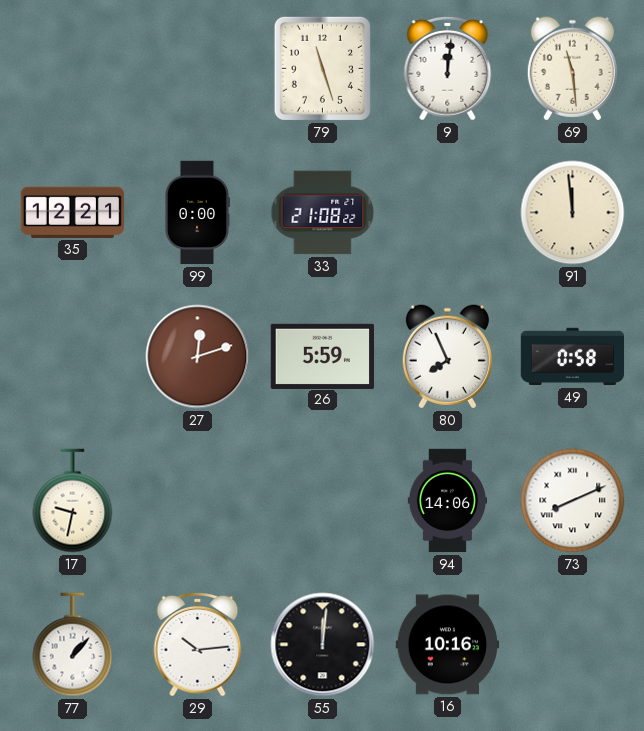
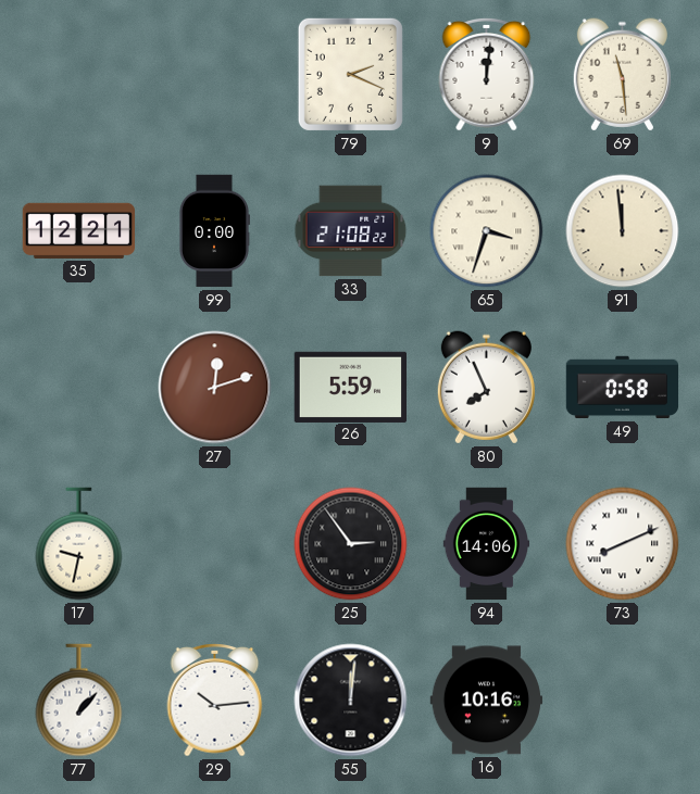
79: 11:27 -> 2:19
65: none -> 3:33
25: none -> 2:54
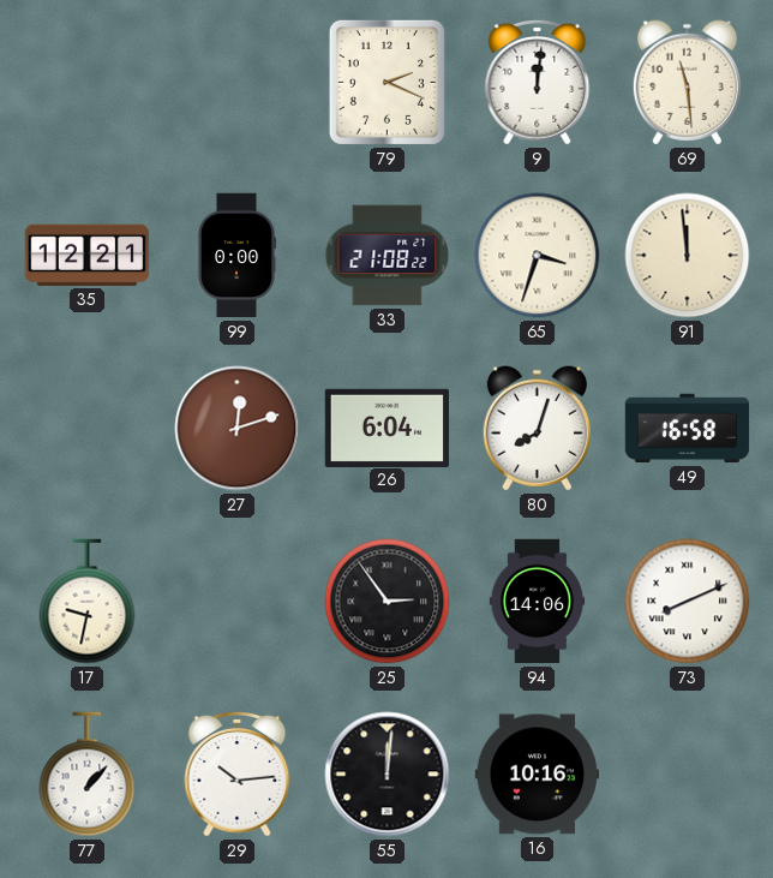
26: 5:59 -> 6:04
80: 7:56 -> 8:03
49: 0:58 -> 16:58
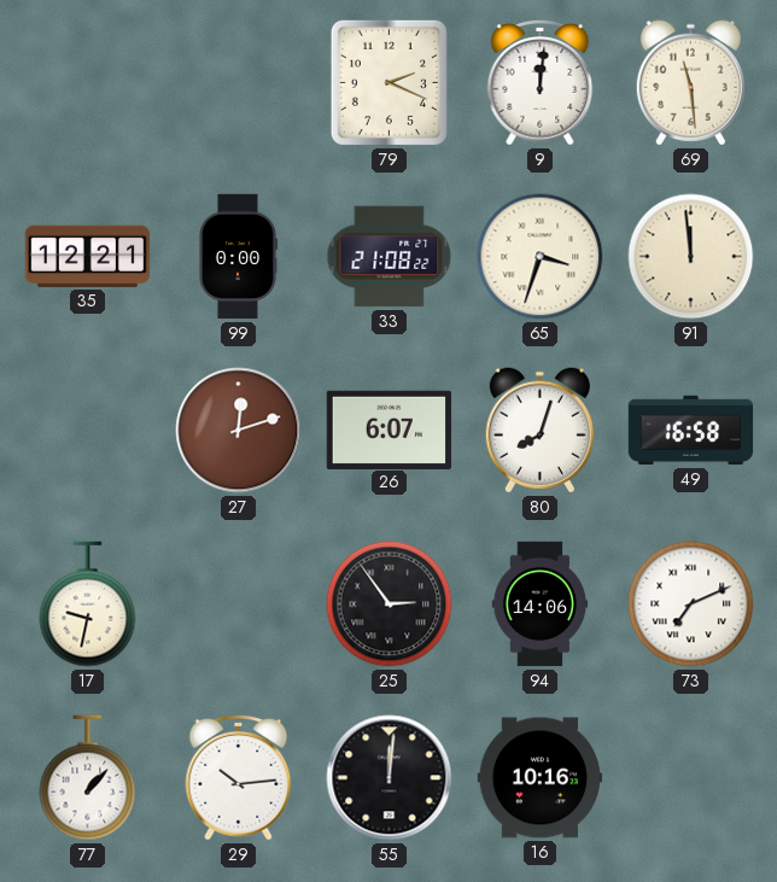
26: 6:04 -> 6:07
73: 8:11 -> 7:11
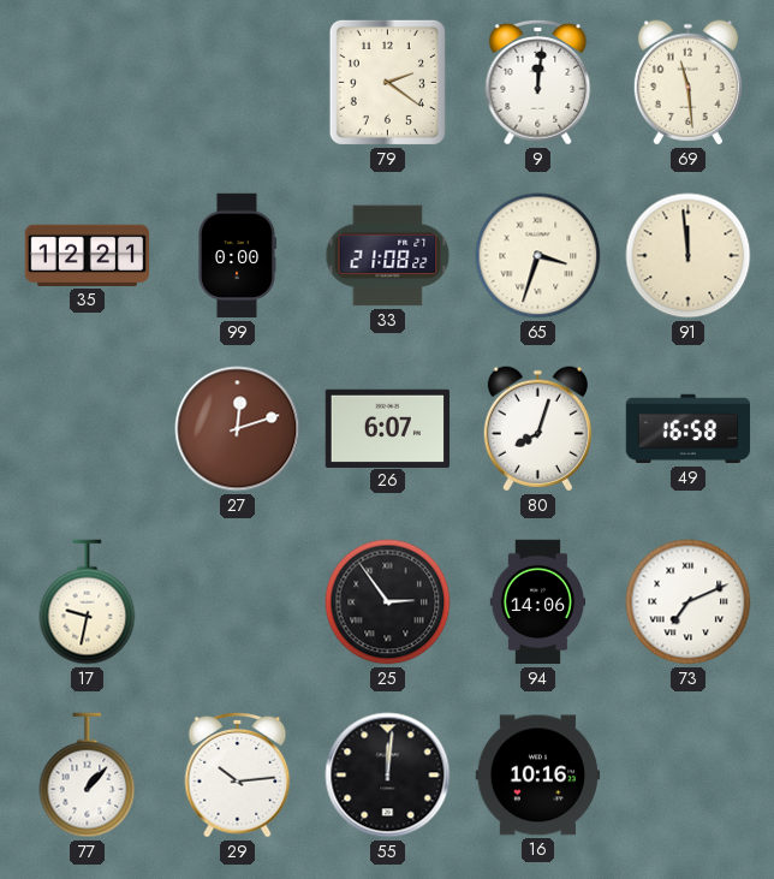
79: 2:19 -> 2:21
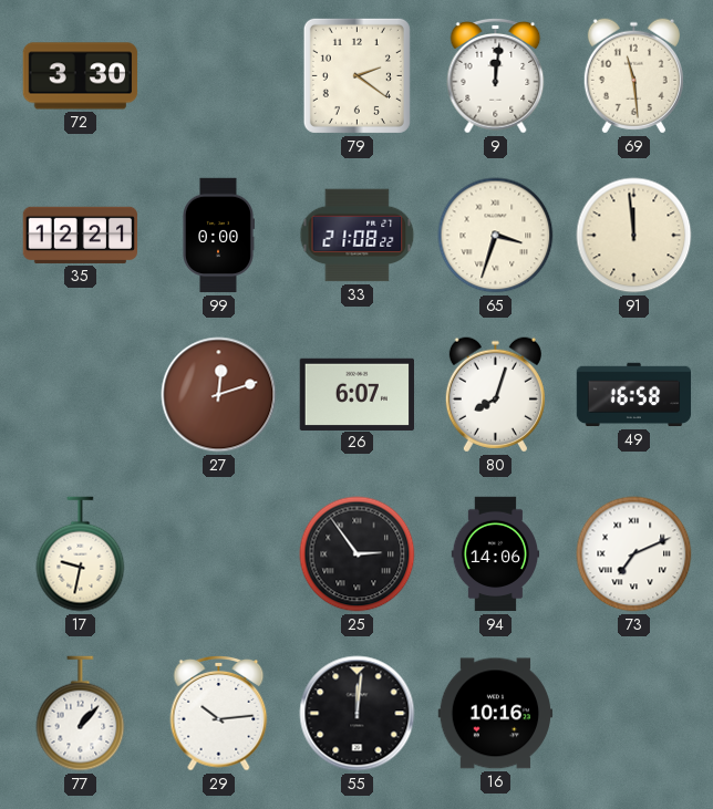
72: none -> 3:30
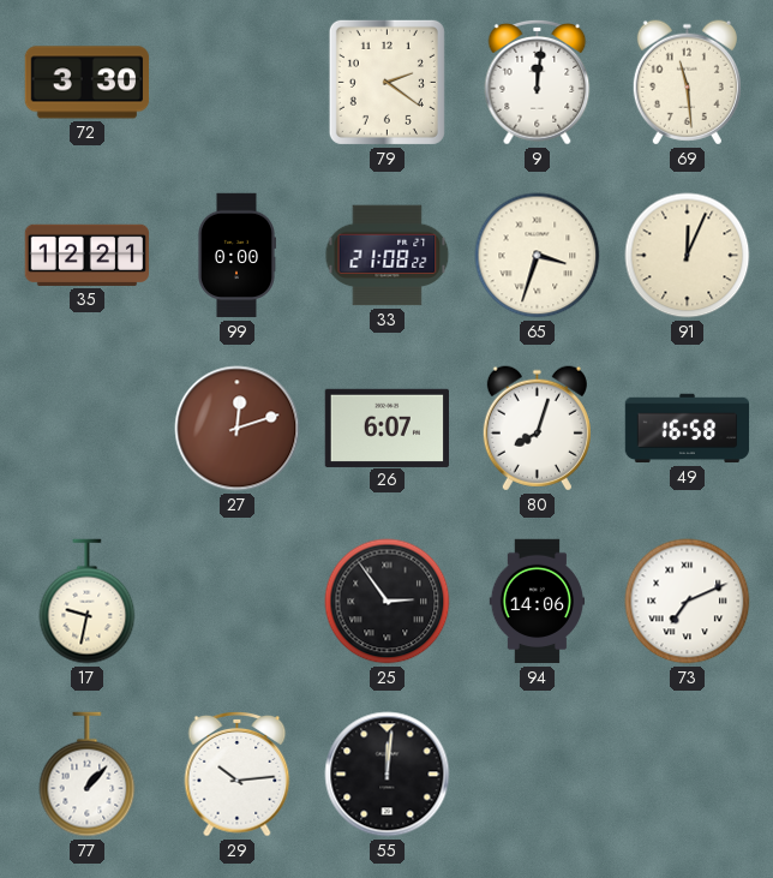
91: 11:59 -> 12:04
16: 10:16 -> none
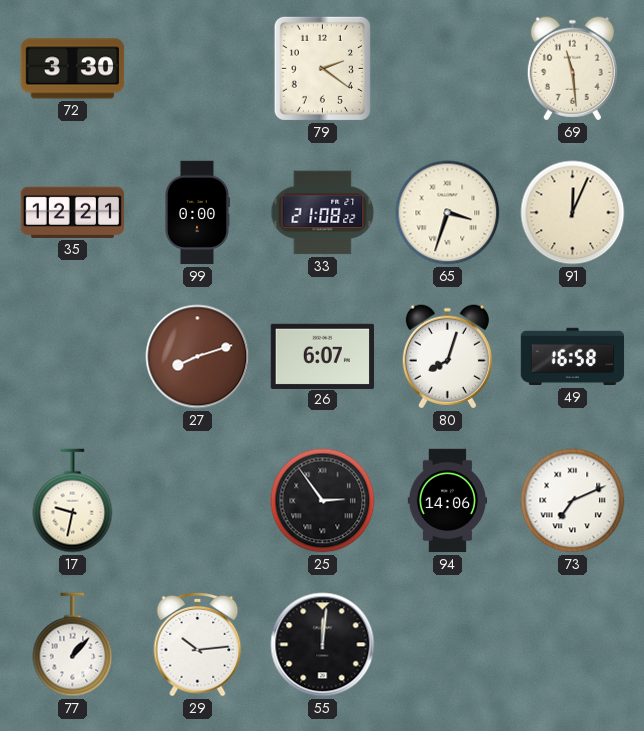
9: 12:01 -> none
27: 12:12 -> 8:12
